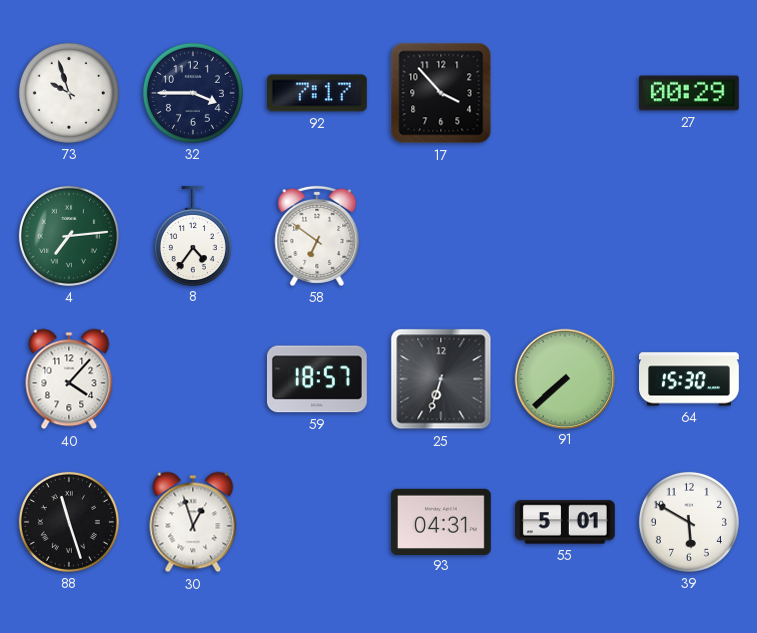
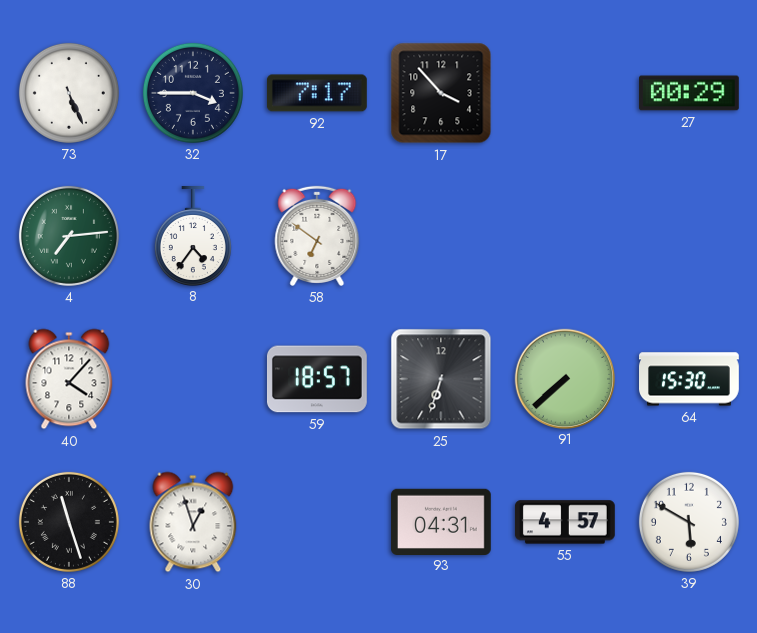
73: 9:57 -> 5:26
55: 5:01 -> 4:57
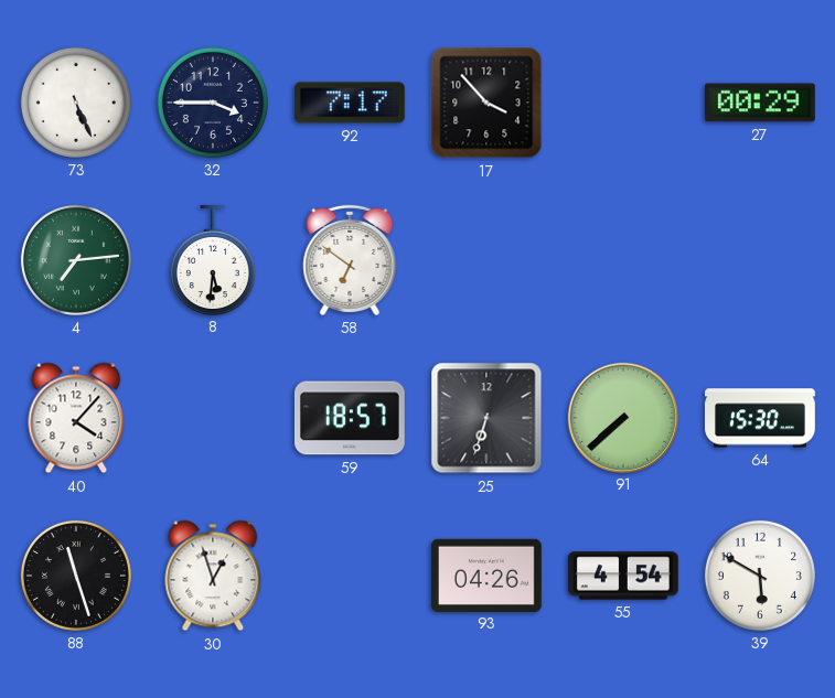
8: 4:36 -> 5:31
93: 04:31 -> 04:26
55: 4:57 -> 4:54
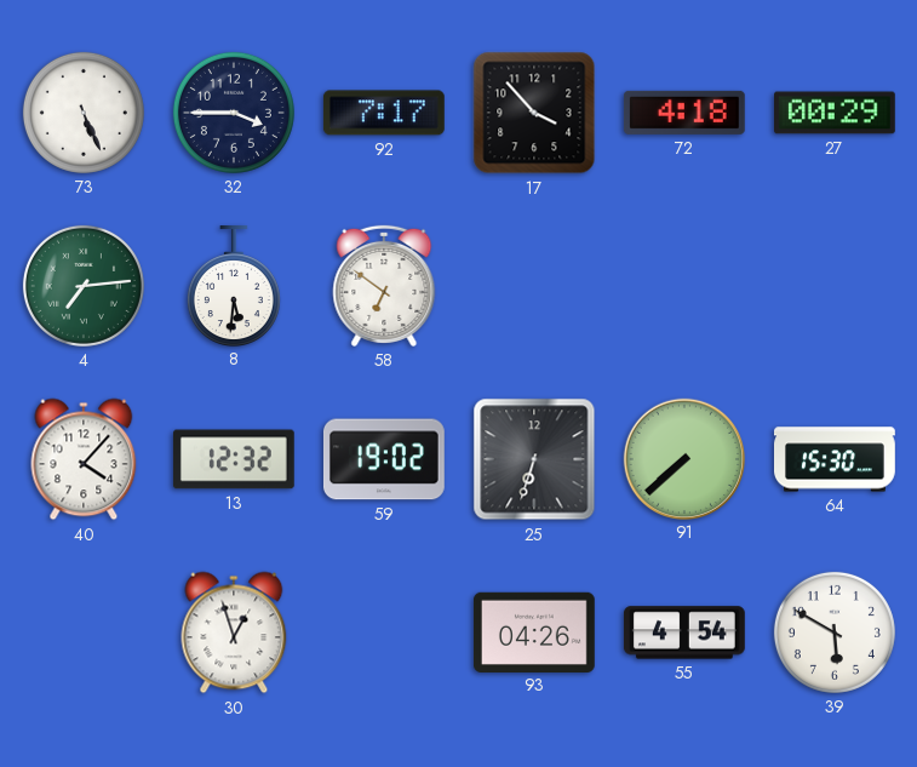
72: none -> 4:18
13: none -> 12:32
59: 18:57 -> 19:02
88: 11:27 -> none
